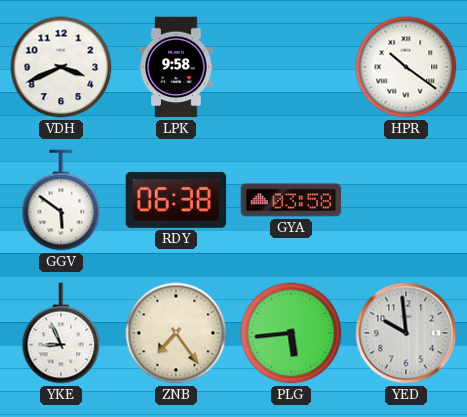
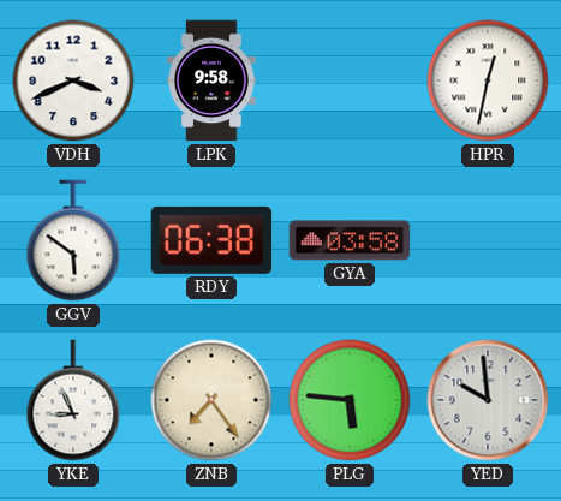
HPR: 10:21 -> 12:32
PLG: 5:44 -> 5:46
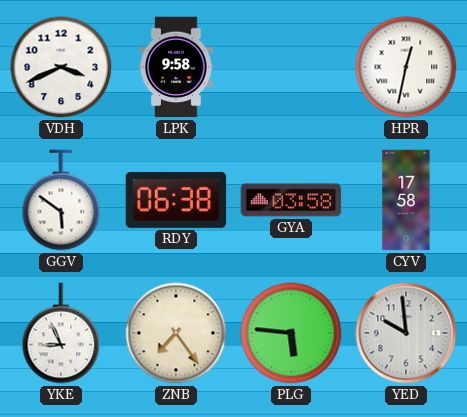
CYV: none -> 17:58
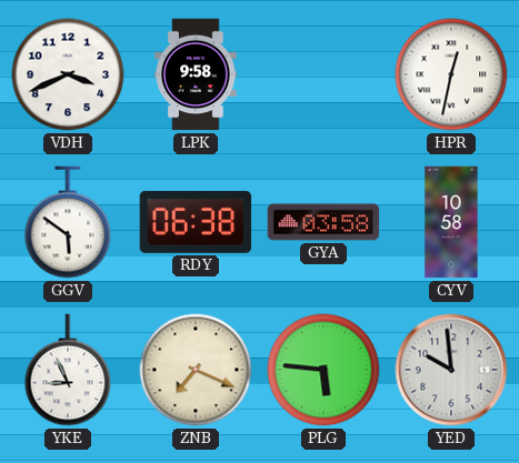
CYV: 17:58 -> 10:58
ZNB: 7:24 -> 7:19
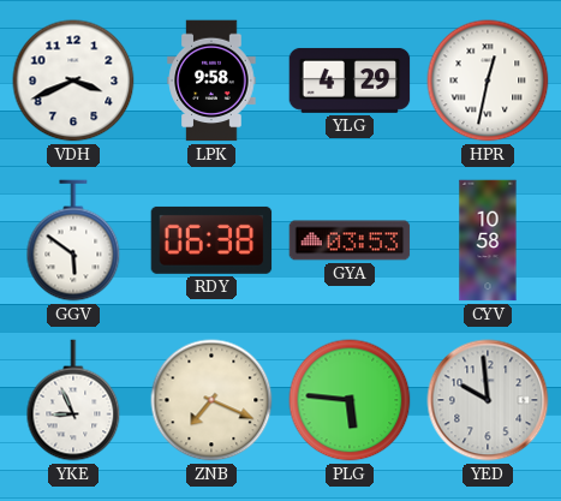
YLG: none -> 4:29
GYA: 03:58 -> 03:53
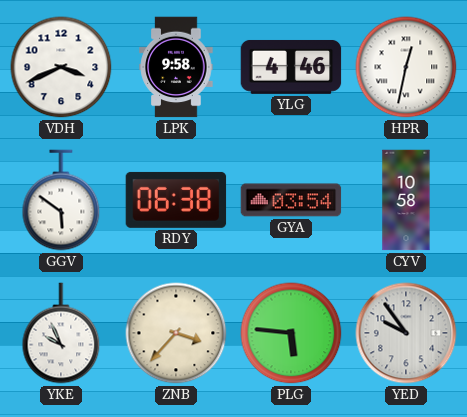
YLG: 4:29 -> 4:46
GYA: 03:53 -> 03:54
YKE: 8:56 -> 9:56
ZNB: 7:19 -> 3:37
YED: 9:59 -> 9:54
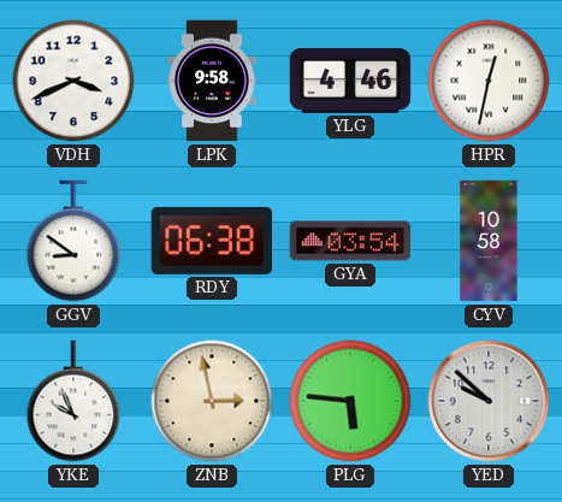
GGV: 5:51 -> 8:51
ZNB: 3:37 -> 2:58
YED: 9:54 -> 9:52
